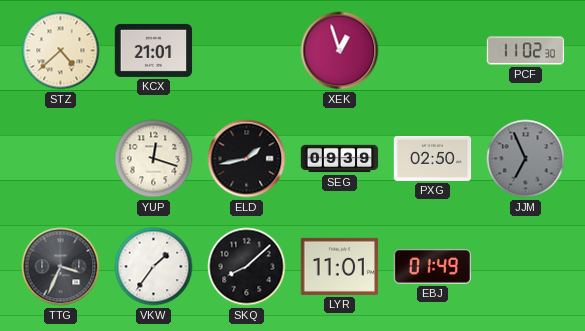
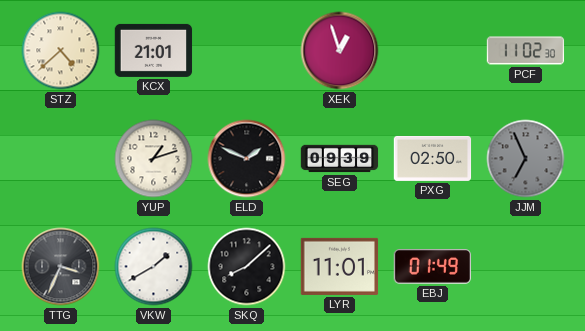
YUP: 12:18 -> 1:12
ELD: 1:43 -> 1:49
VKW: 1:36 -> 1:40
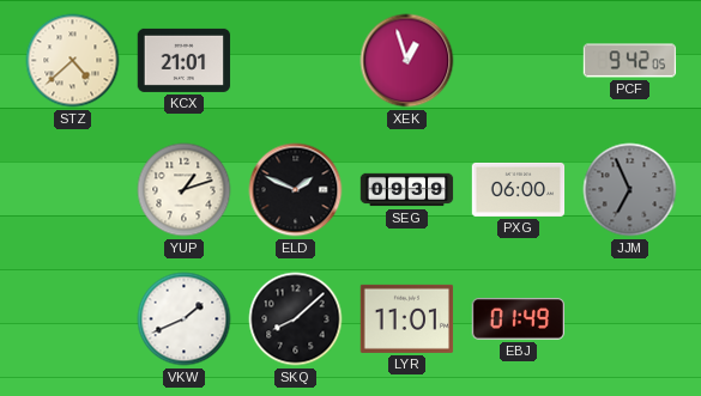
PCF: 11:02 -> 9:42
PXG: 02:50 -> 06:00
TTG: 3:34 -> none
VKW: 1:40 -> 1:41
